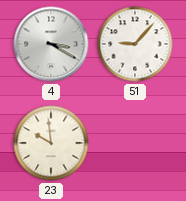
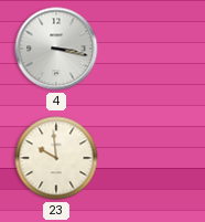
4: 3:20 -> 3:17
51: 9:07 -> none
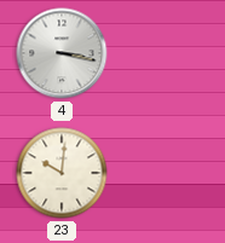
23: 9:59 -> 10:01
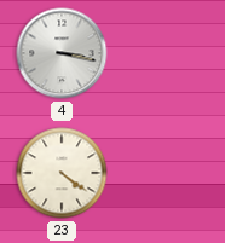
23: 10:01 -> 4:21
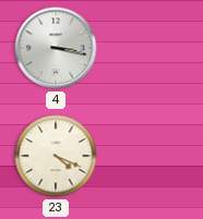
23: 4:21 -> 4:19
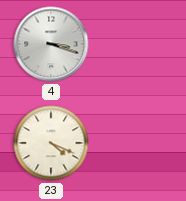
4: 3:17 -> 3:18
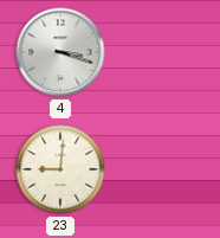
23: 4:19 -> 9:01
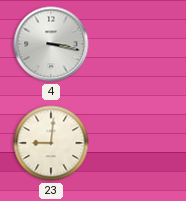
4: 3:18 -> 3:17
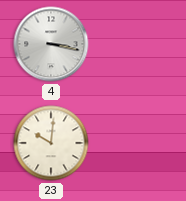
23: 9:01 -> 10:01
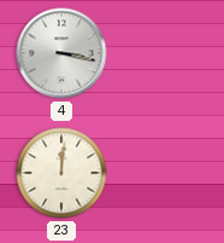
23: 10:01 -> 12:01
